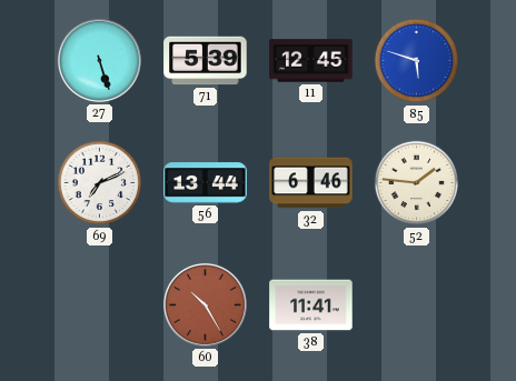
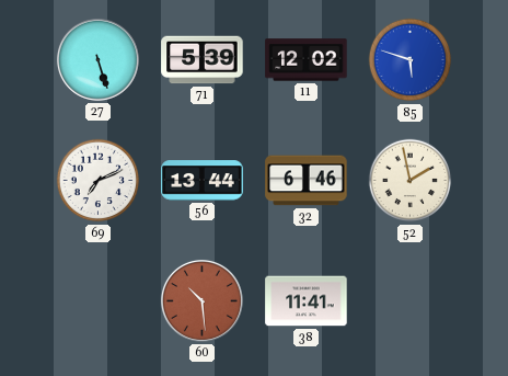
11: 12:45 -> 12:02
52: 1:46 -> 1:58
60: 10:25 -> 10:29
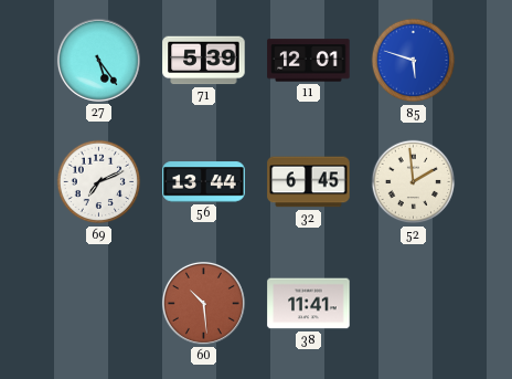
27: 5:27 -> 5:24
11: 12:02 -> 12:01
32: 6:46 -> 6:45
52: 1:58 -> 1:59
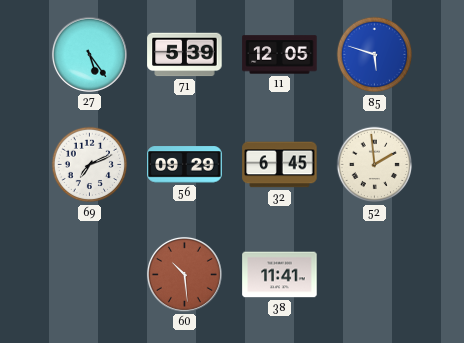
11: 12:01 -> 12:05
56: 13:44 -> 09:29
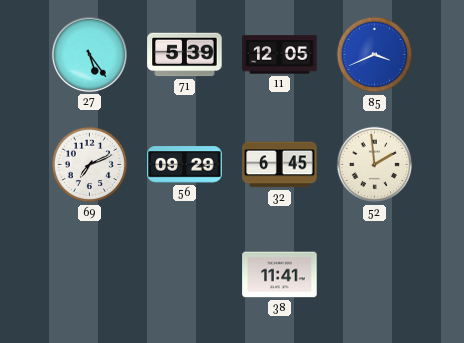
85: 5:48 -> 3:41
60: 10:29 -> none
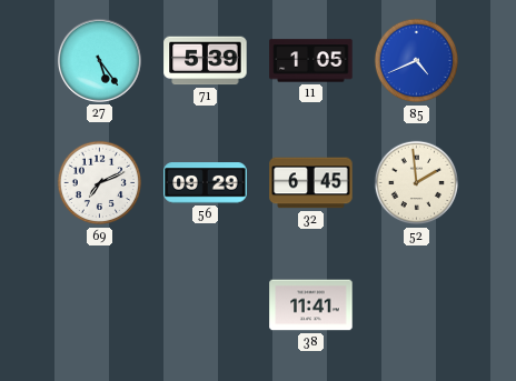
11: 12:05 -> 1:05
85: 3:41 -> 4:41
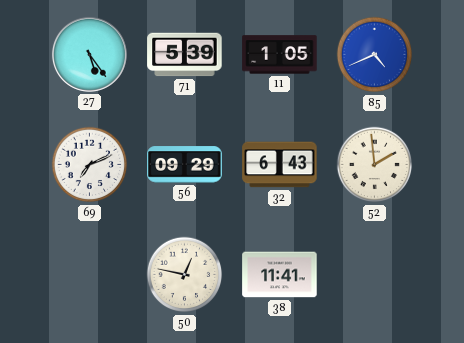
32: 6:45 -> 6:43
50: none -> 12:47
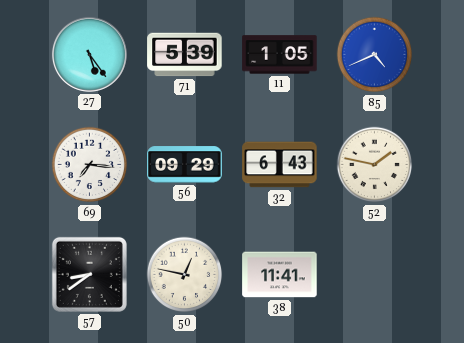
69: 7:11 -> 7:16
52: 1:59 -> 1:47
57: none -> 8:39
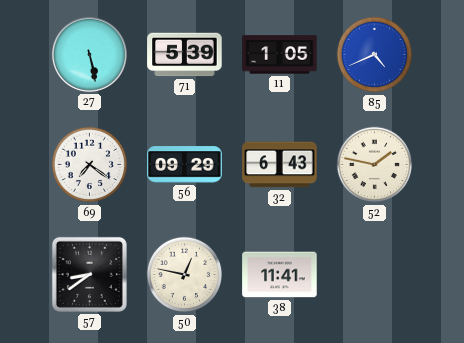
27: 5:24 -> 5:28
69: 7:16 -> 7:21
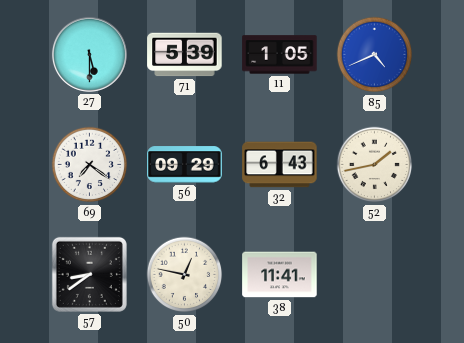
27: 5:28 -> 5:30
52: 1:47 -> 1:43
